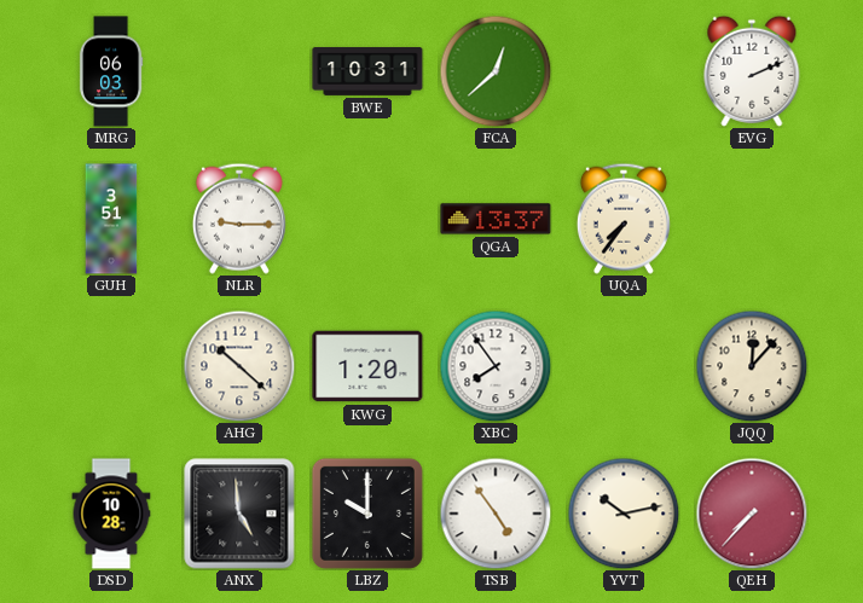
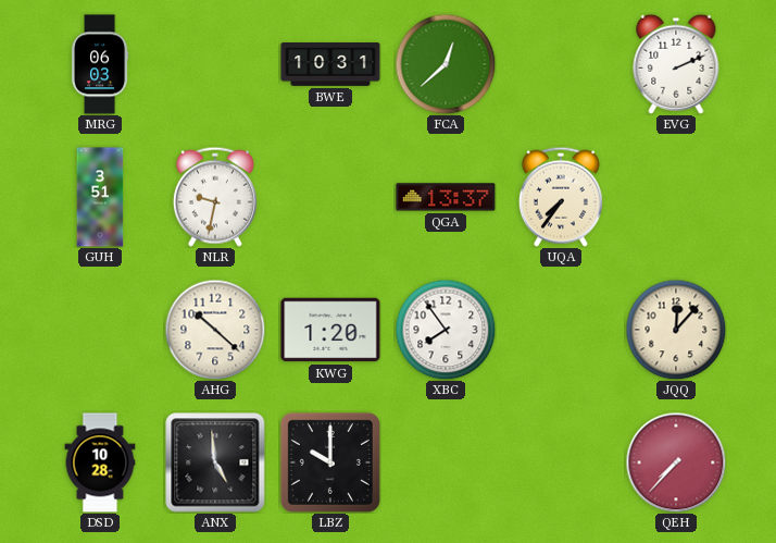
NLR: 9:15 -> 9:32
TSB: 4:54 -> none
YVT: 10:13 -> none
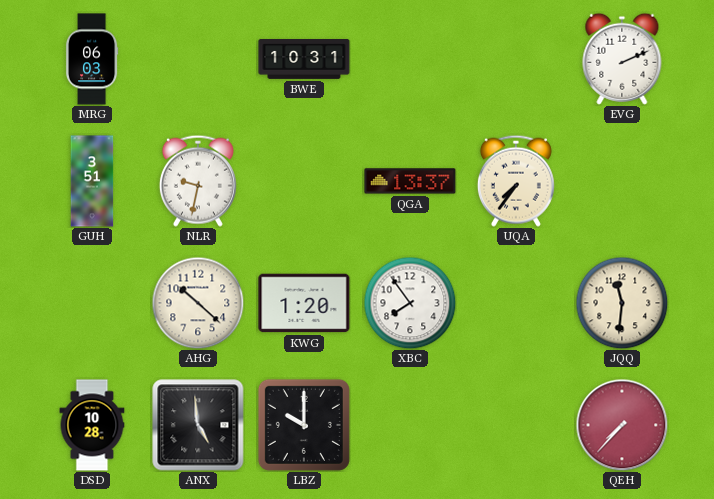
FCA: 12:38 -> none
JQQ: 12:07 -> 11:31
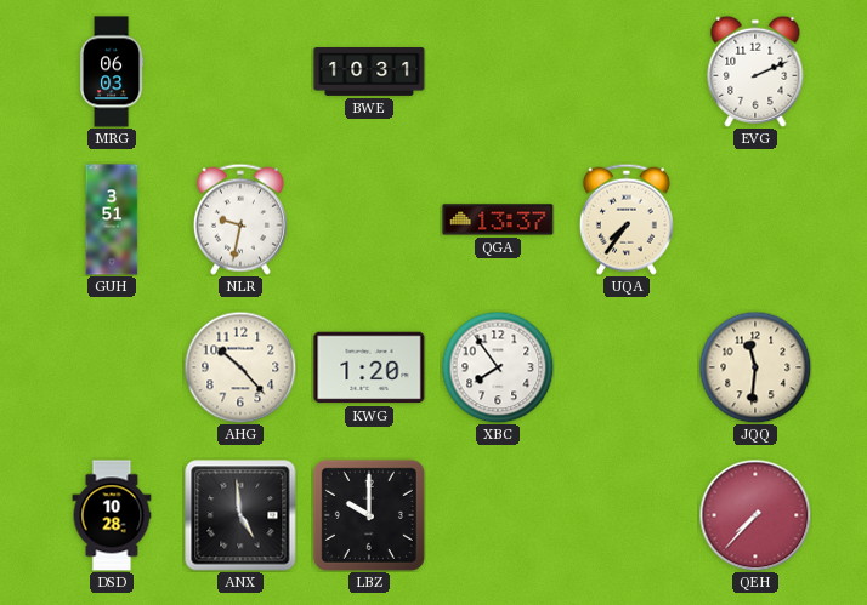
AHG: 10:22 -> 10:23
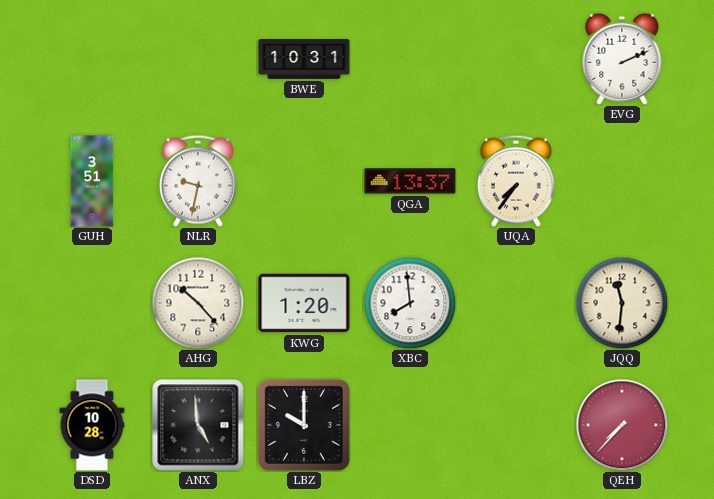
MRG: 06:03 -> none
XBC: 7:54 -> 7:59
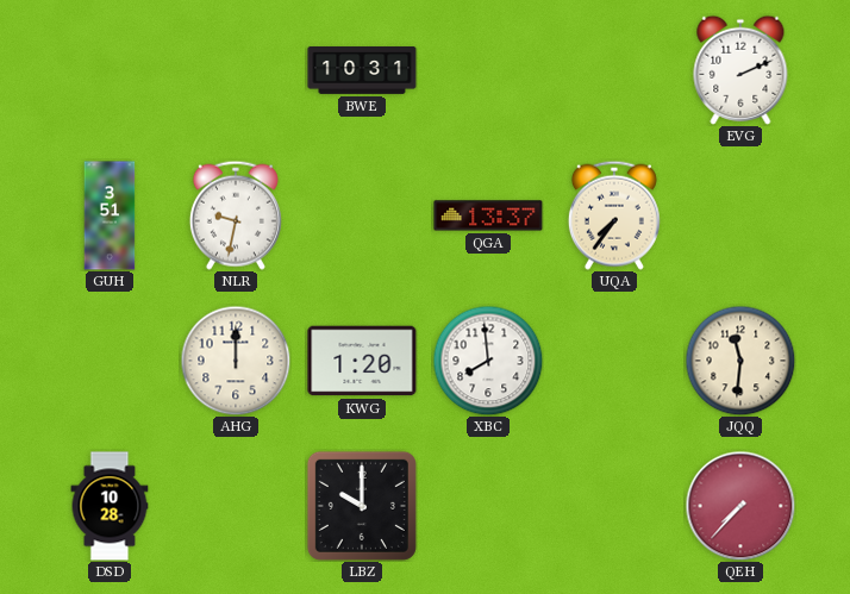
AHG: 10:23 -> 12:00
ANX: 4:59 -> none
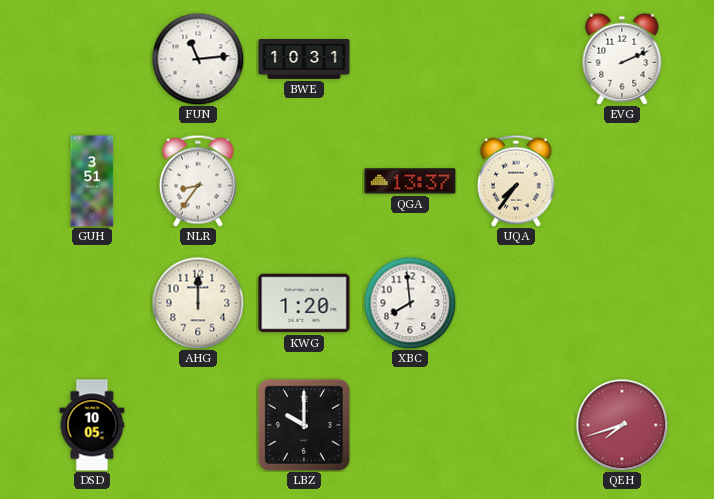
FUN: none -> 11:14
NLR: 9:32 -> 8:36
JQQ: 11:31 -> none
DSD: 10:28 -> 10:05
QEH: 7:37 -> 7:42
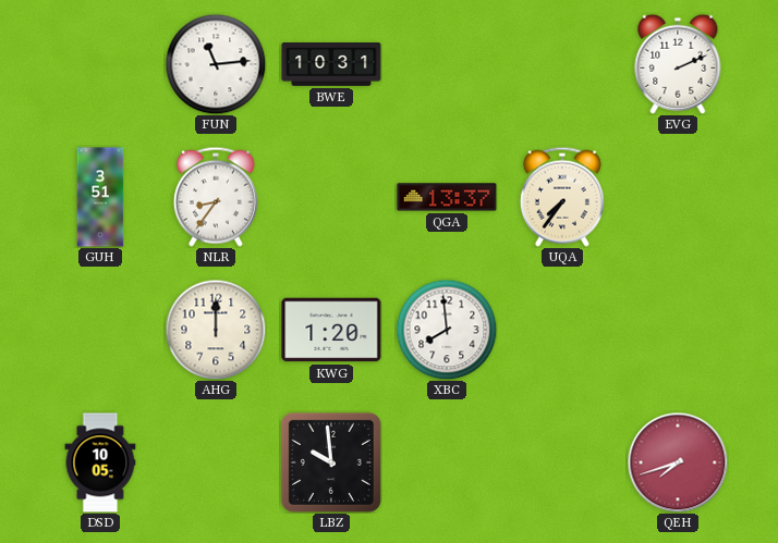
LBZ: 10:00 -> 9:59
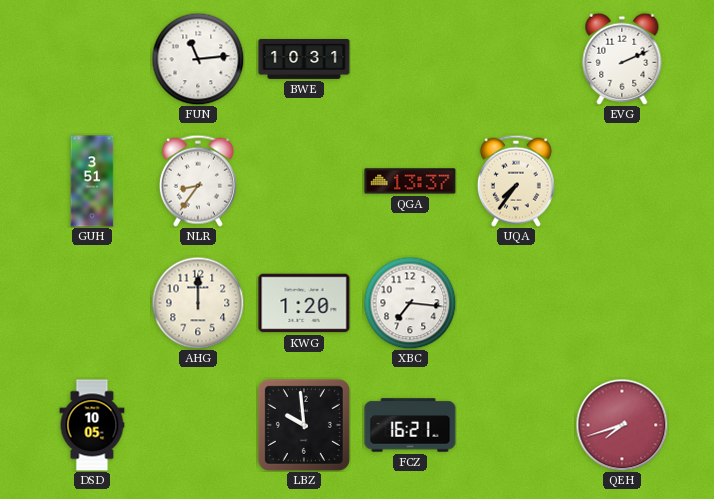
XBC: 7:59 -> 7:16
FCZ: none -> 16:21
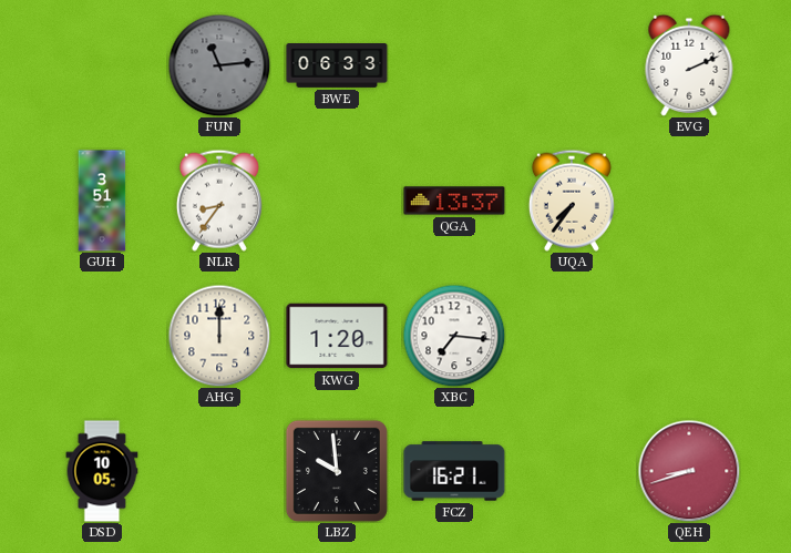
FUN dial: white -> grey
BWE: 10:31 -> 06:33
QEH: 7:42 -> 8:42
